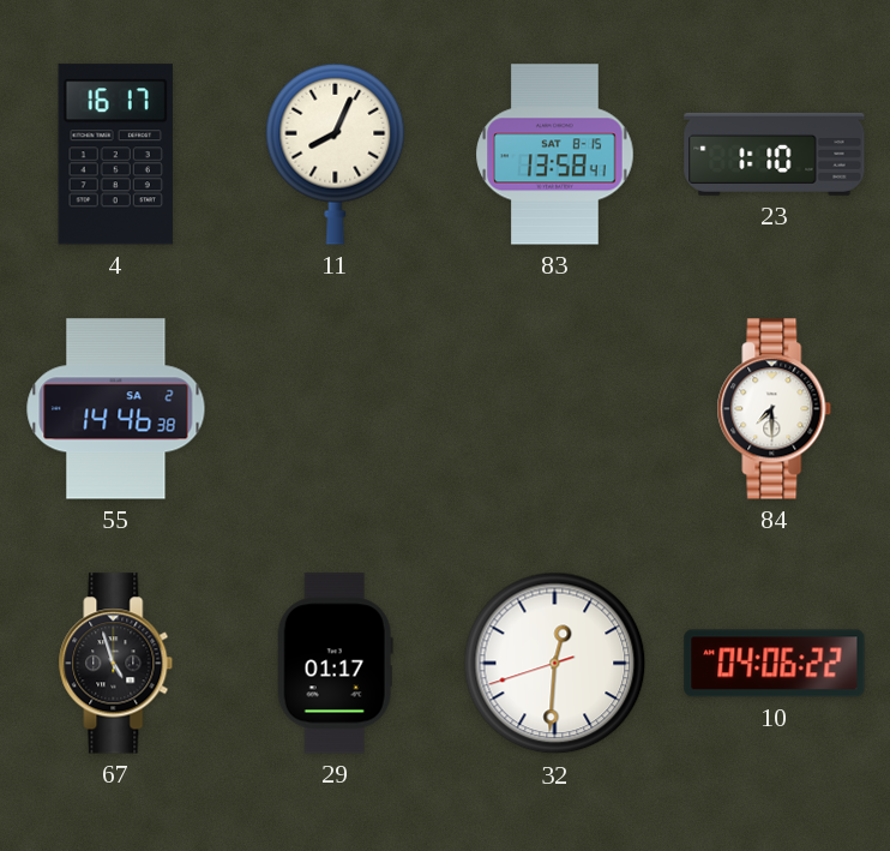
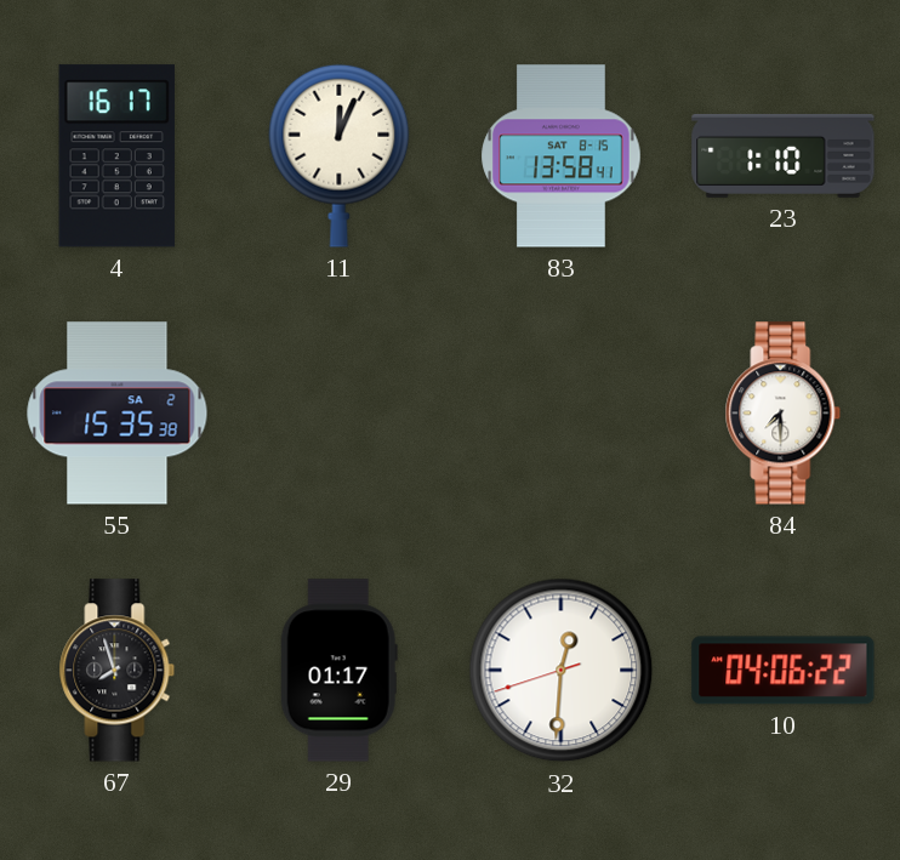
11: 8:04 -> 12:04
55: 14:46 -> 15:35
67: 4:57 -> 7:57
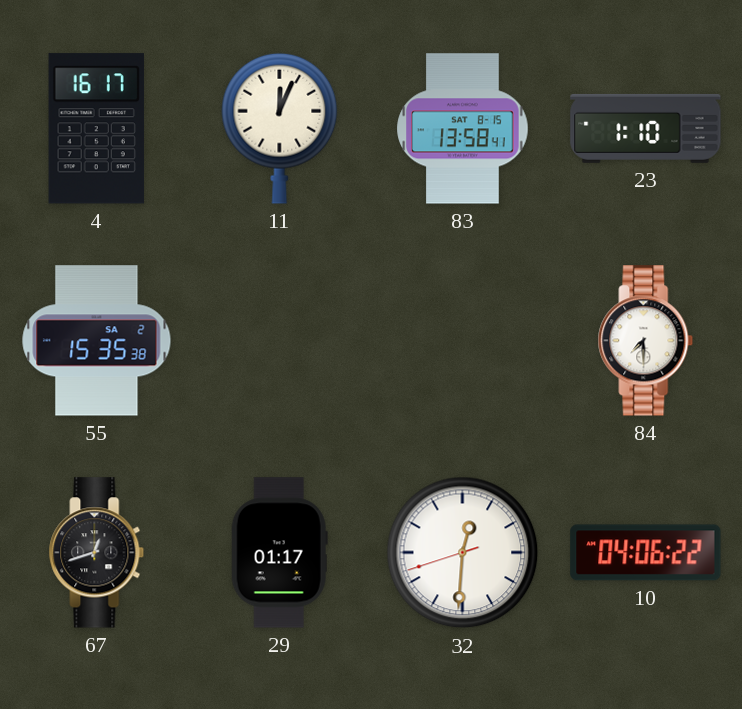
67: 7:57 -> 12:42
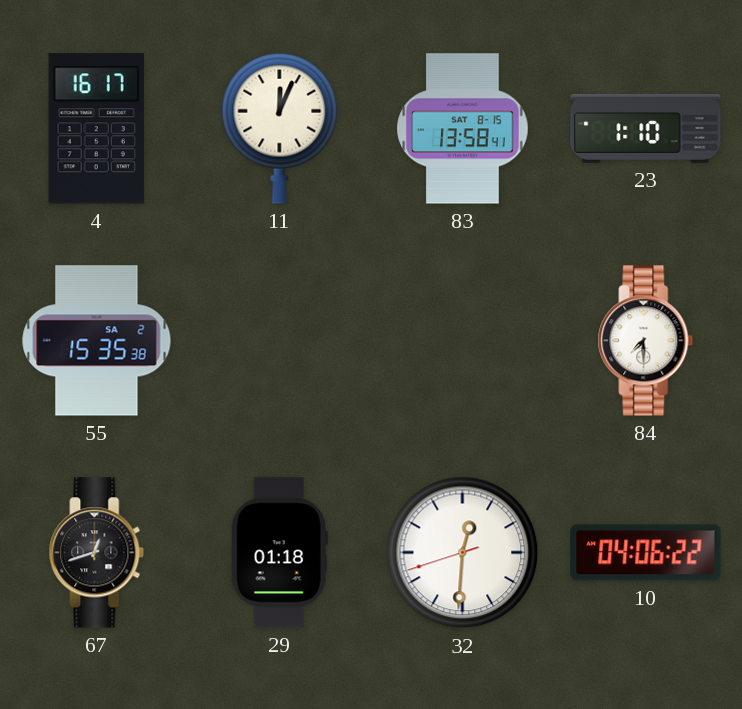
29: 01:17 -> 01:18
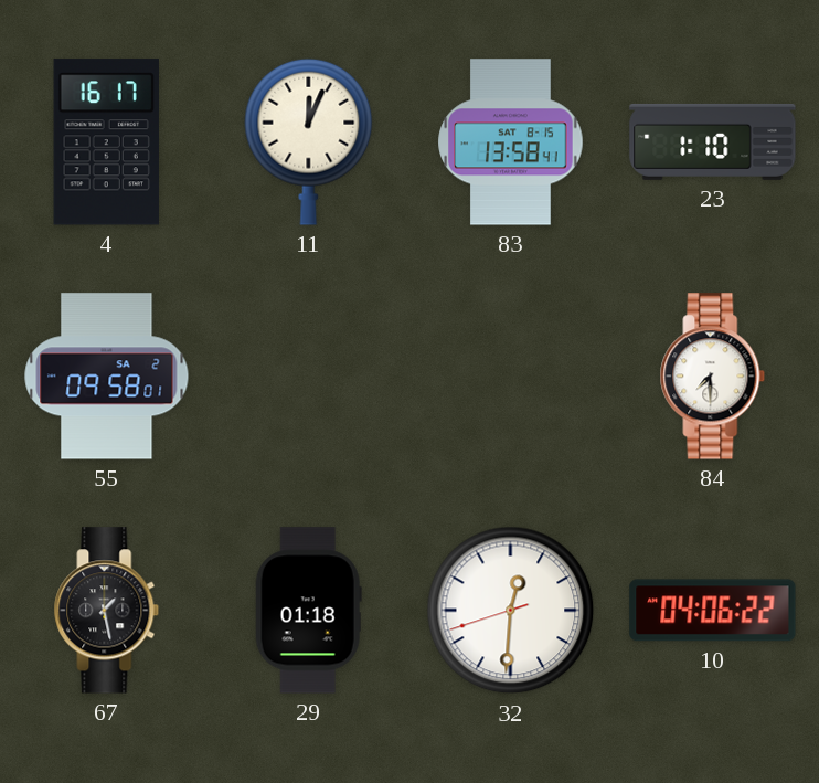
55: 15:35 -> 09:58
67: 12:42 -> 1:28
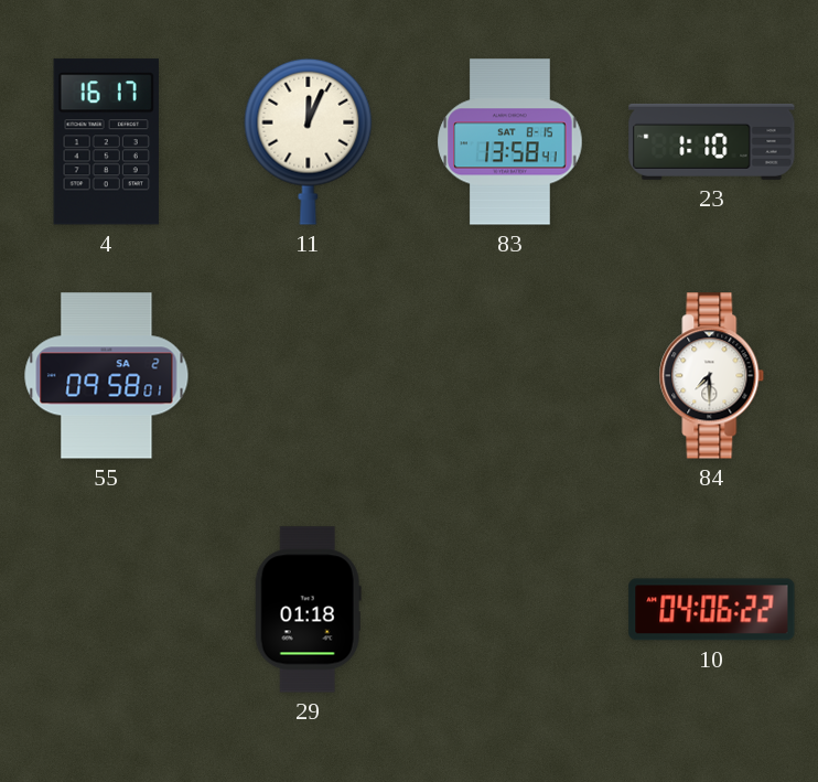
67: 1:28 -> none
32: 12:30 -> none
